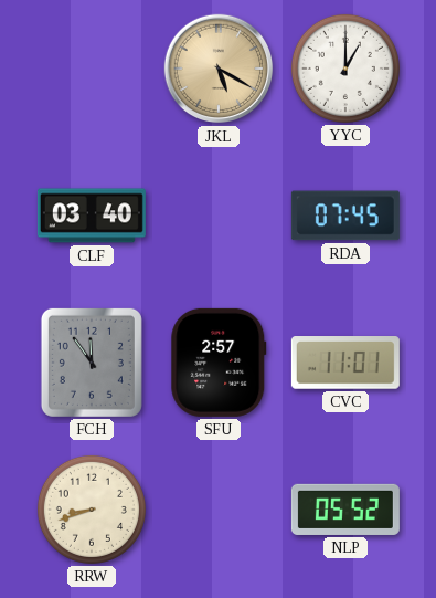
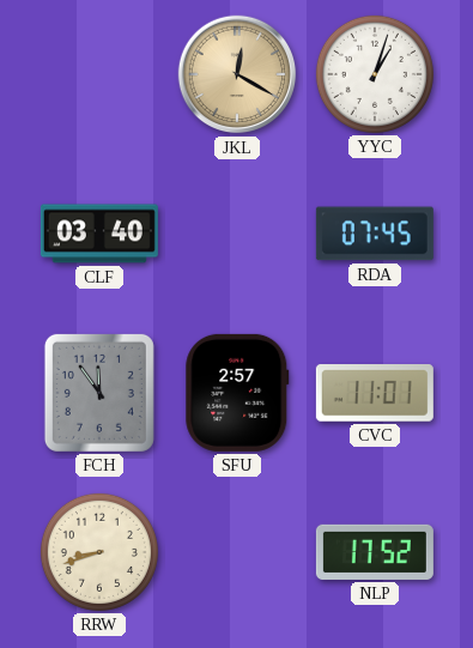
JKL: 5:20 -> 12:20
YYC: 1:00 -> 1:03
NLP: 05:52 -> 17:52
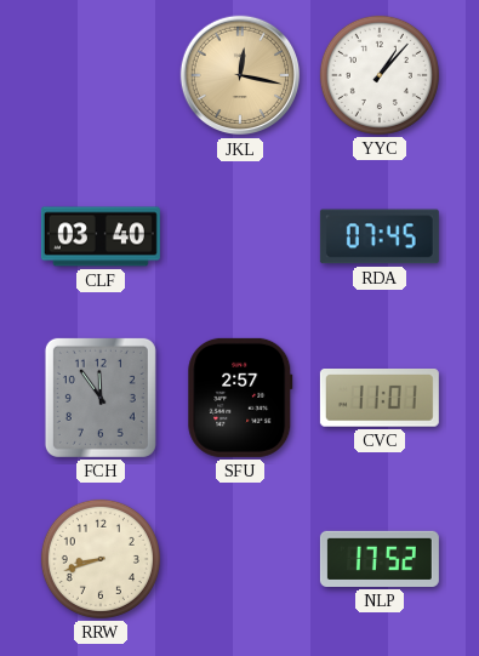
JKL: 12:20 -> 12:17
YYC: 1:03 -> 1:07
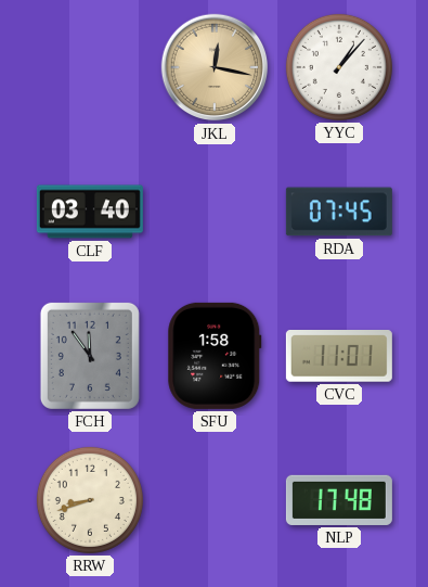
SFU: 2:57 -> 1:58
NLP: 17:52 -> 17:48
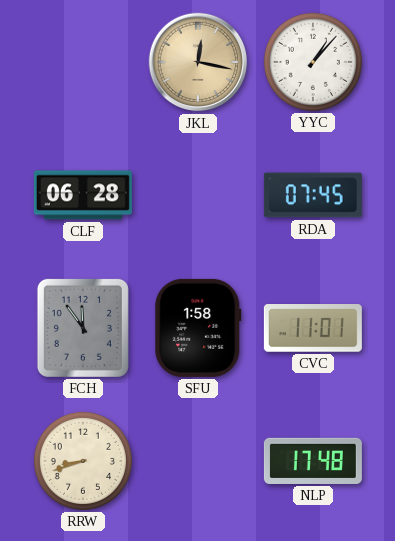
CLF: 03:40 -> 06:28
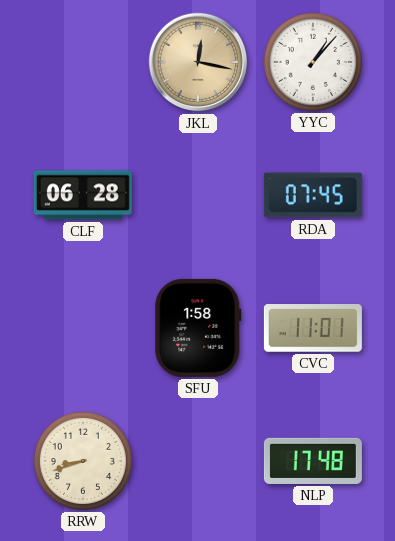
FCH: 11:54 -> none
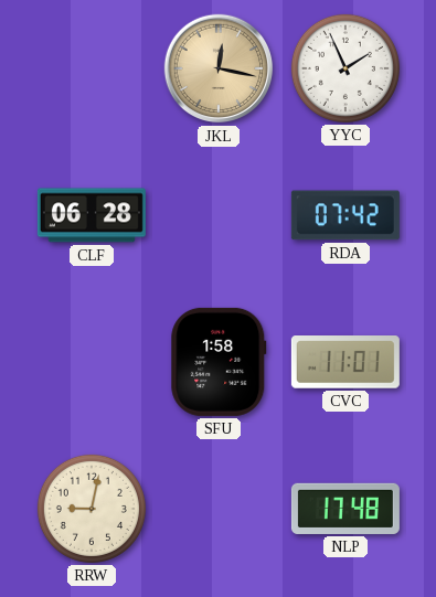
YYC: 1:07 -> 1:56
RDA: 07:45 -> 07:42
RRW: 8:42 -> 9:02
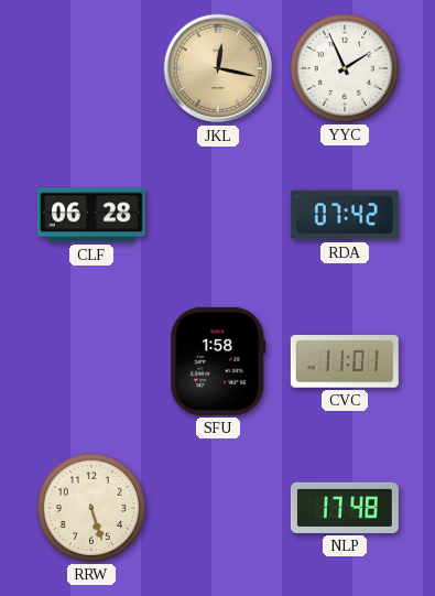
RRW: 9:02 -> 5:27
